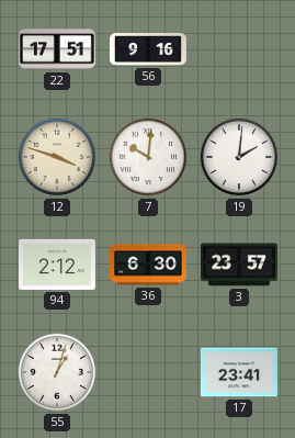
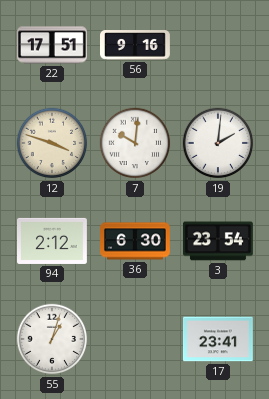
3: 23:57 -> 23:54
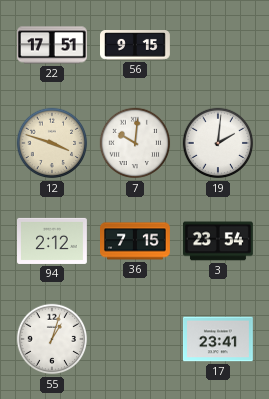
56: 9:16 -> 9:15
36: 6:30 -> 7:15
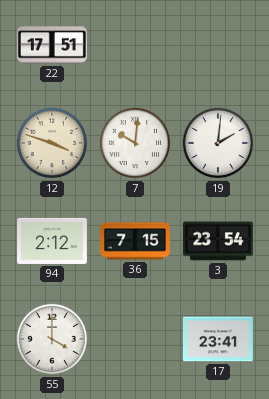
56: 9:15 -> none
55: 1:03 -> 4:00
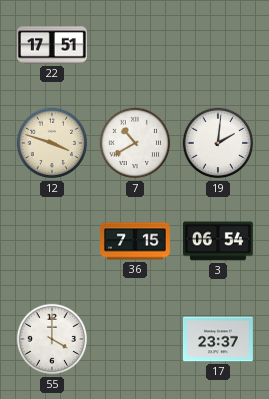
7: 10:01 -> 10:40
94: 2:12 -> none
3: 23:54 -> 06:54
17: 23:41 -> 23:37
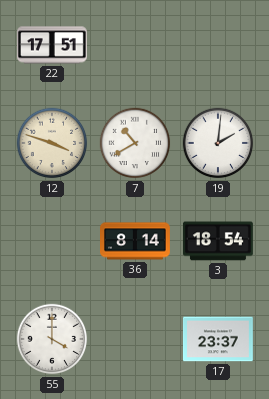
36: 7:15 -> 8:14
3: 06:54 -> 18:54
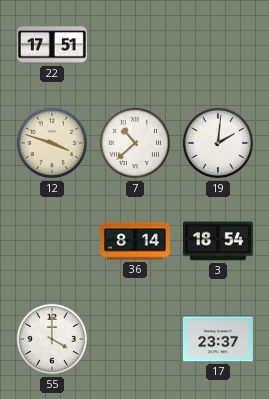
7: 10:40 -> 10:38
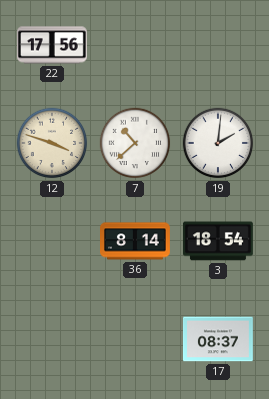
22: 17:51 -> 17:56
55: 4:00 -> none
17: 23:37 -> 08:37
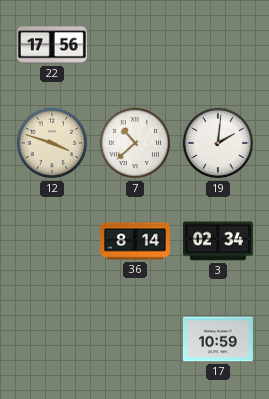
3: 18:54 -> 02:34
17: 08:37 -> 10:59
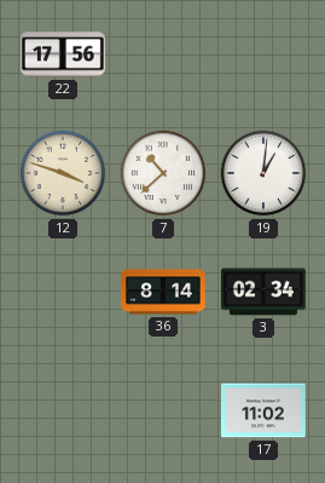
19: 2:01 -> 1:01
17: 10:59 -> 11:02
